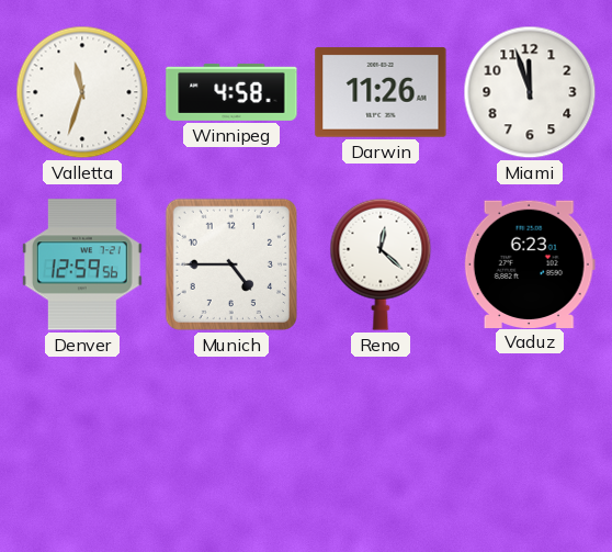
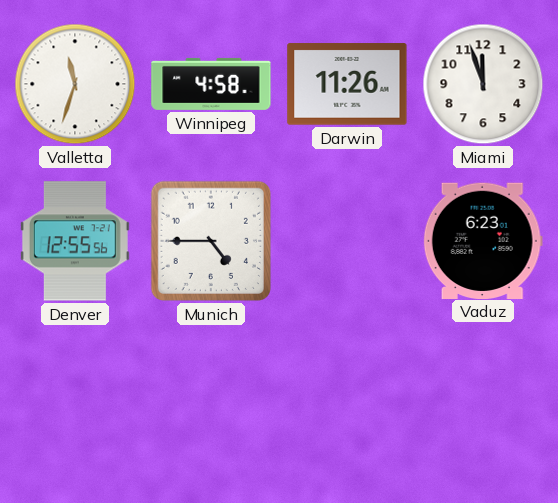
Denver: 12:59 -> 12:55
Reno: 12:22 -> none
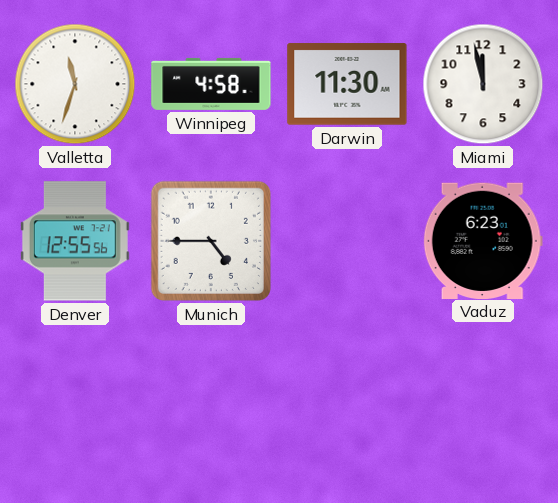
Darwin: 11:26 -> 11:30
Miami: 11:57 -> 11:58
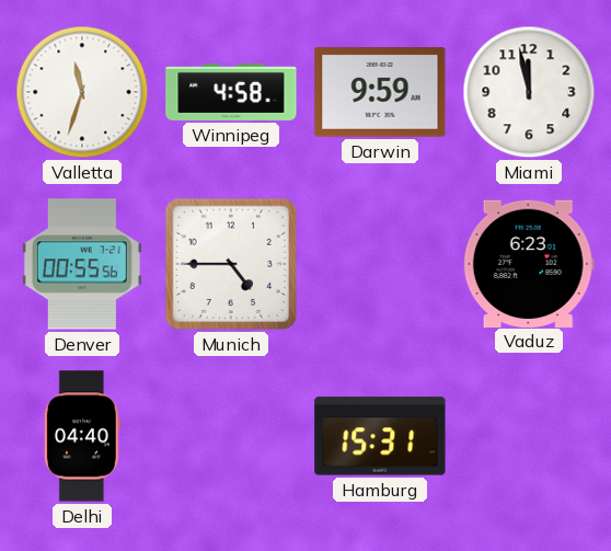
Darwin: 11:30 -> 9:59
Denver: 12:55 -> 00:55
Delhi: none -> 04:40
Hamburg: none -> 15:31
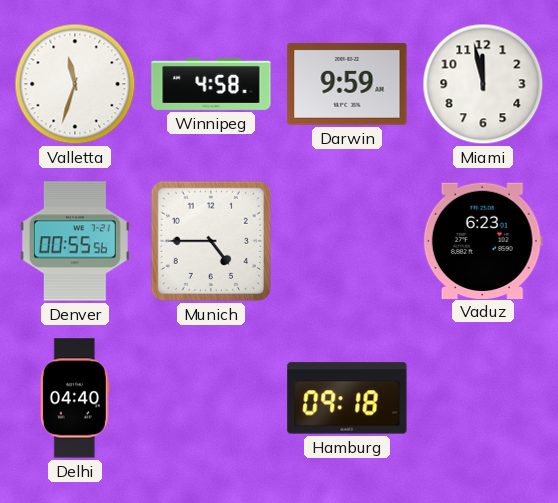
Hamburg: 15:31 -> 09:18
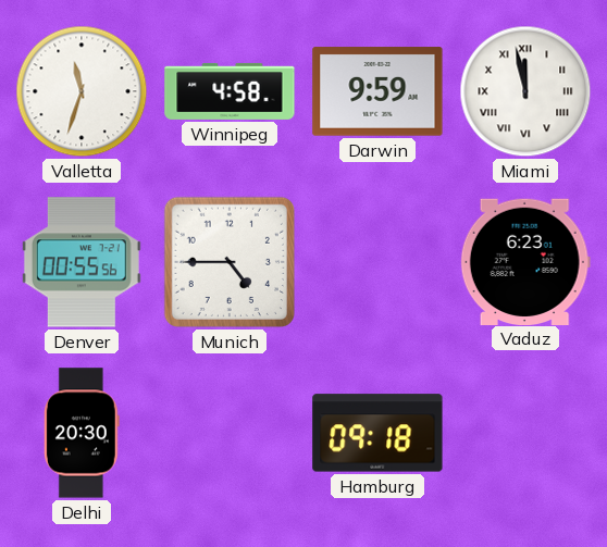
Miami numerals: Arabic -> Roman
Delhi: 04:40 -> 20:30
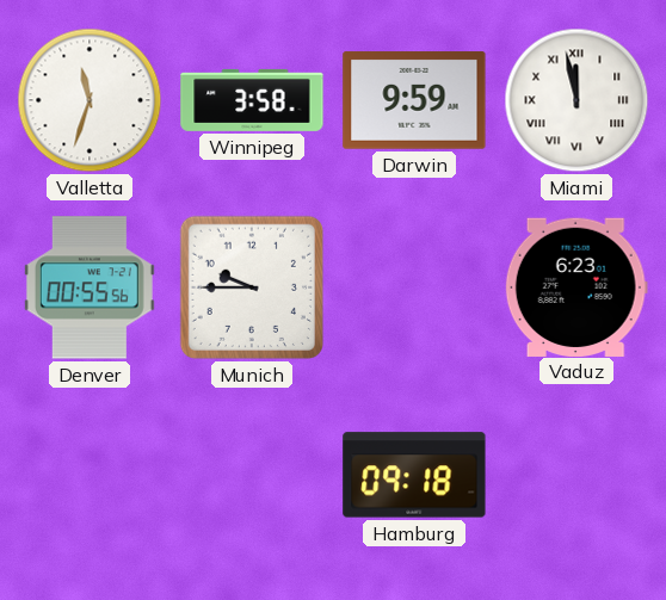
Winnipeg: 4:58 -> 3:58
Munich: 4:45 -> 9:45
Delhi: 20:30 -> none
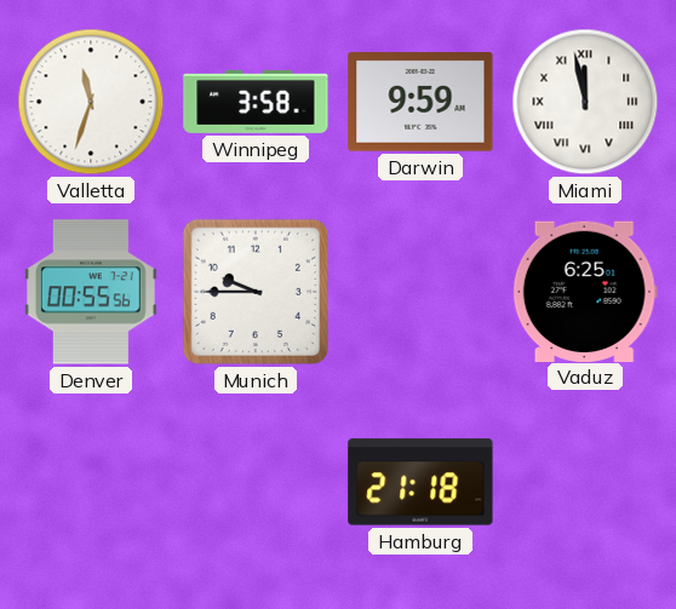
Vaduz: 6:23 -> 6:25
Hamburg: 09:18 -> 21:18
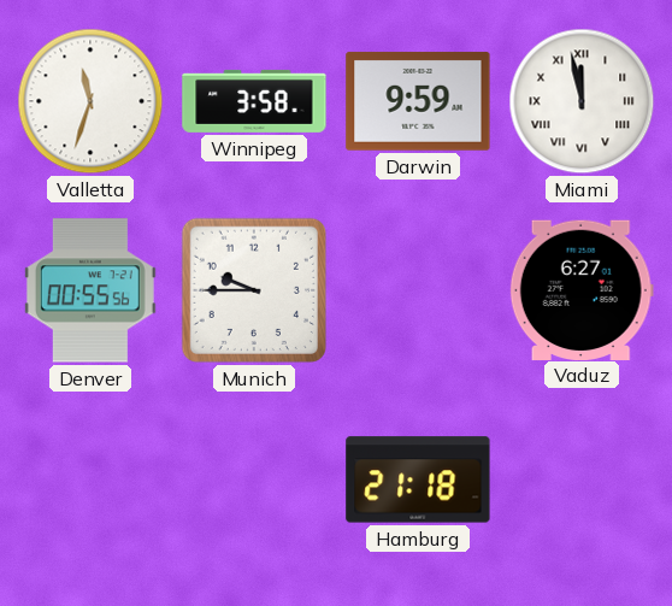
Vaduz: 6:25 -> 6:27
